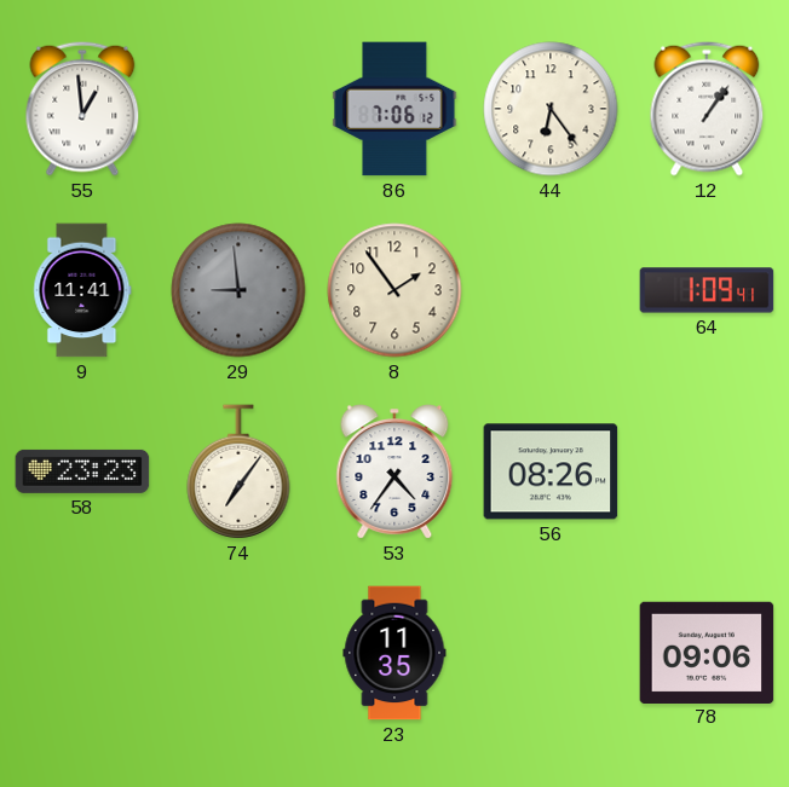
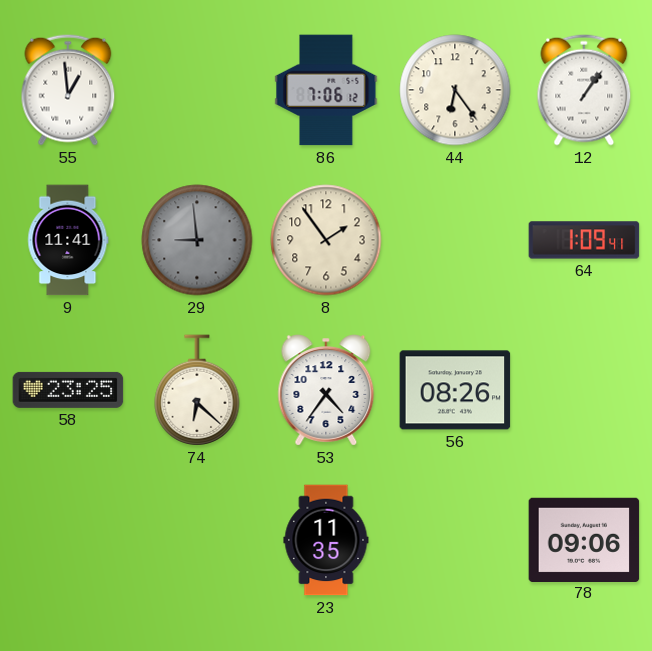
58: 23:23 -> 23:25
74: 7:06 -> 6:22
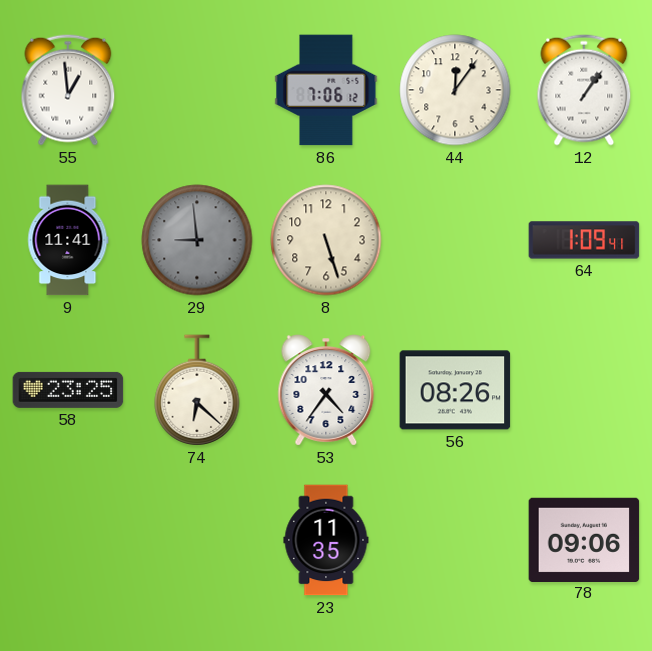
44: 6:24 -> 12:06
8: 1:54 -> 5:27
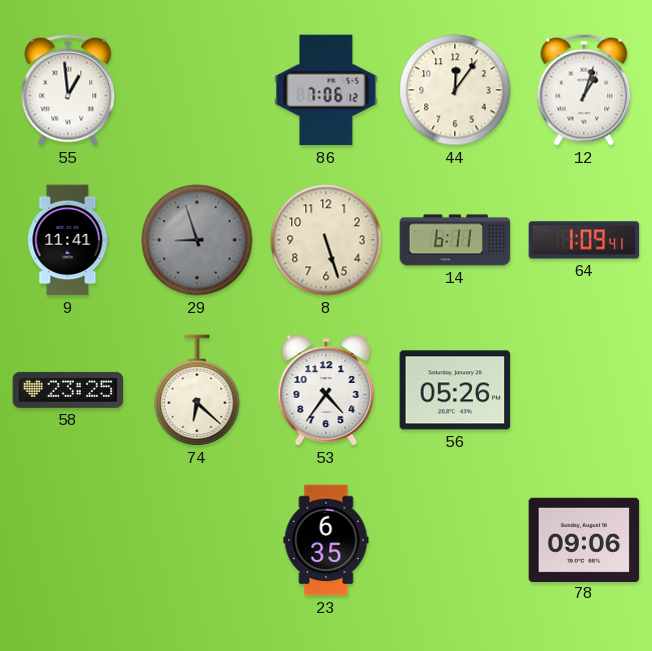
12: 1:06 -> 1:03
29: 8:59 -> 8:57
14: none -> 6:11
56: 08:26 -> 05:26
23: 11:35 -> 6:35
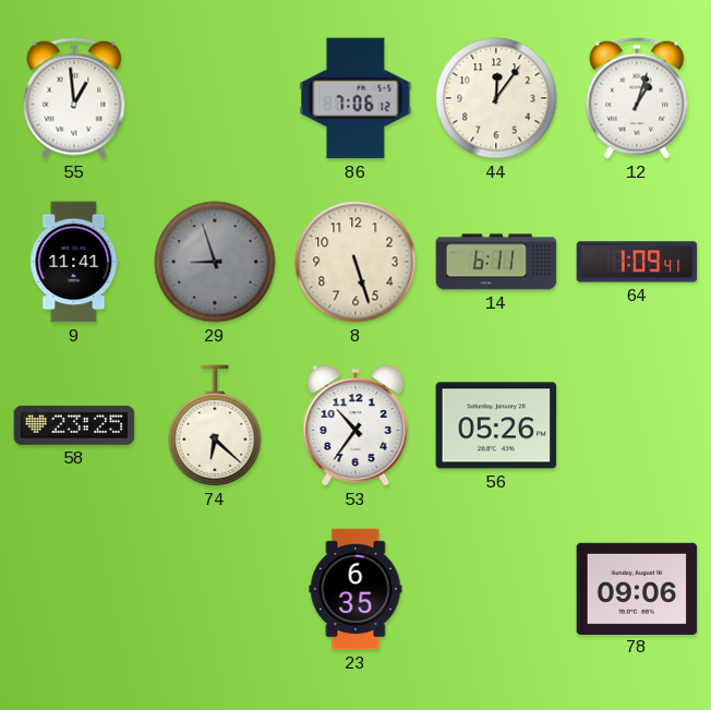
53: 4:36 -> 10:36
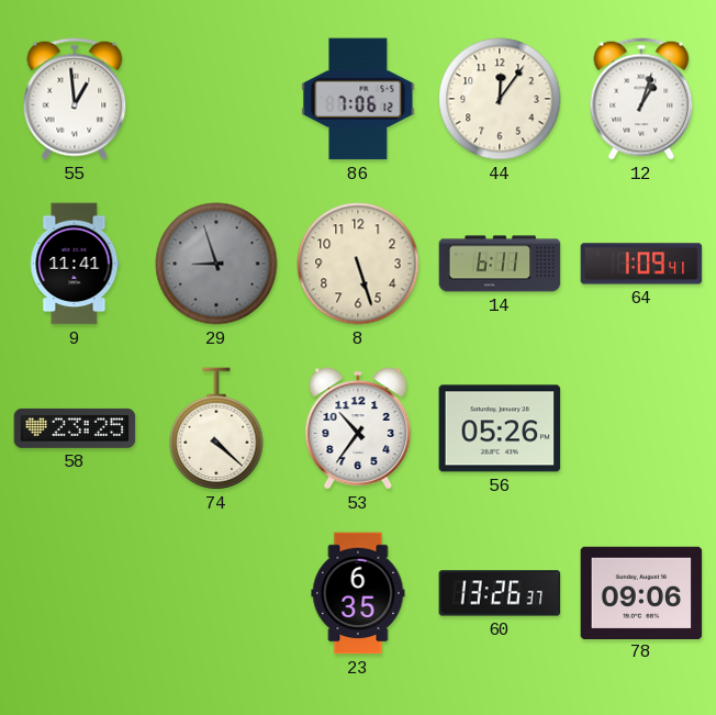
74: 6:22 -> 4:22
60: none -> 13:26
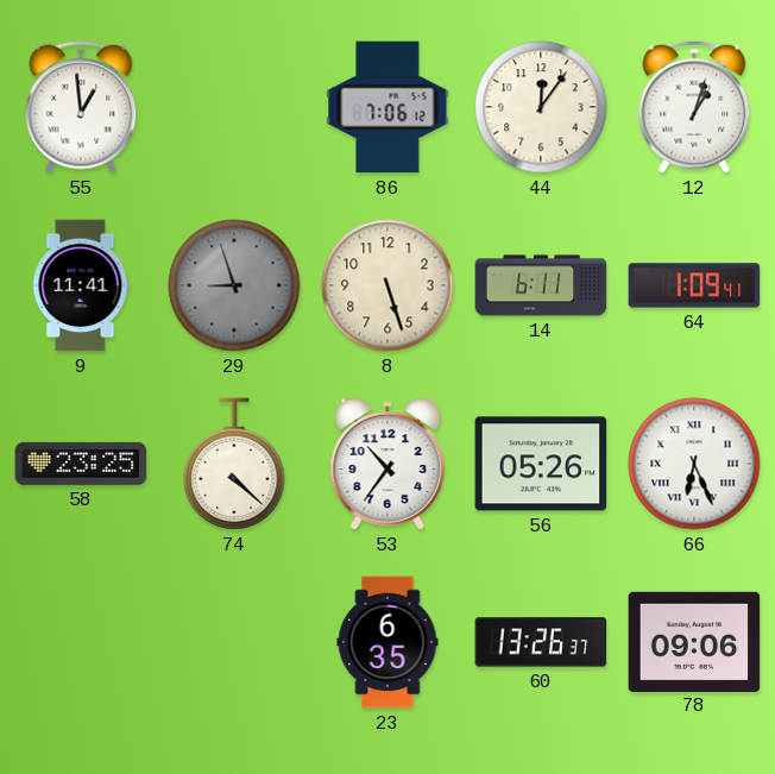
66: none -> 6:26
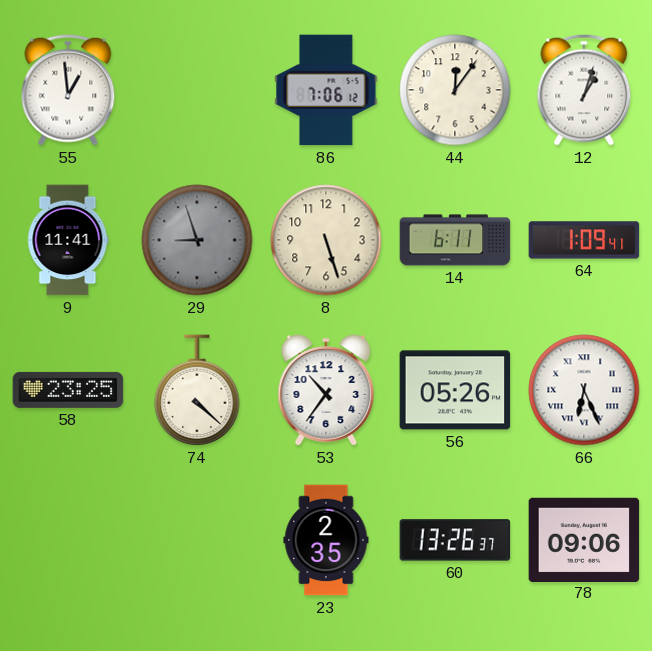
23: 6:35 -> 2:35
